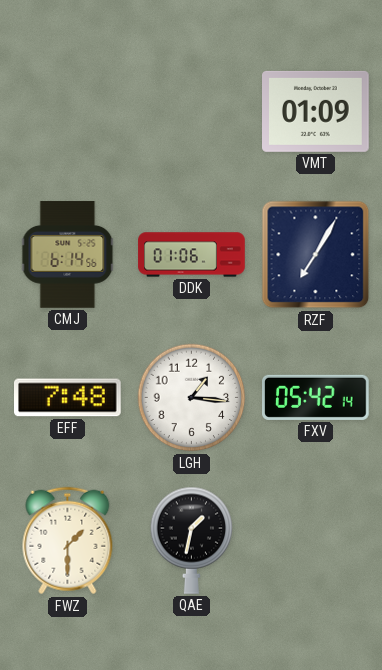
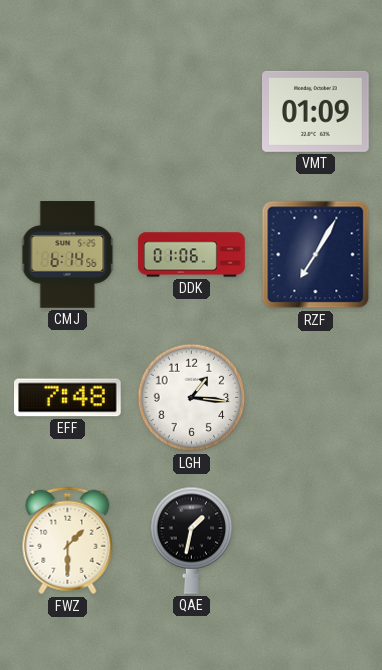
FXV: 05:42 -> none
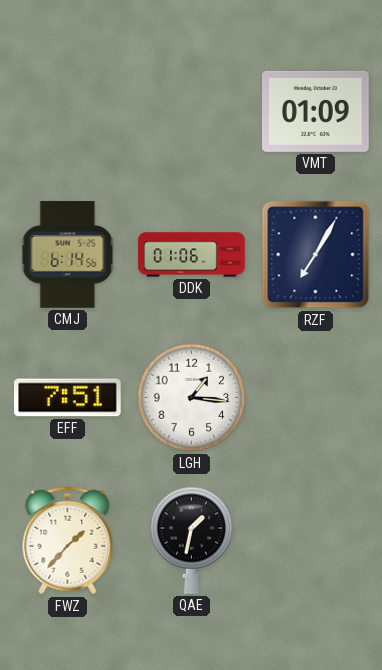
EFF: 7:48 -> 7:51
FWZ: 1:30 -> 1:37
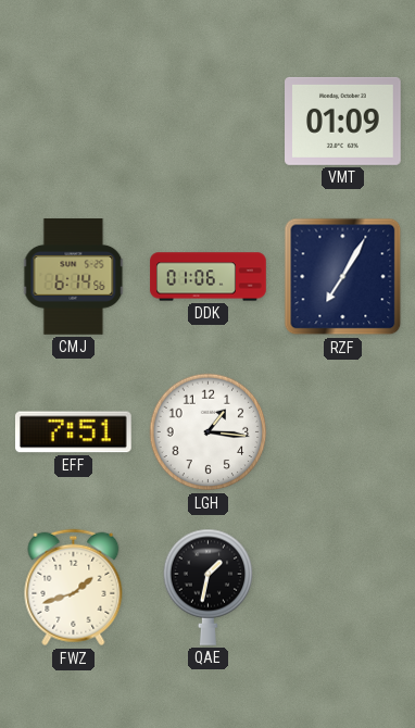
FWZ: 1:37 -> 1:42
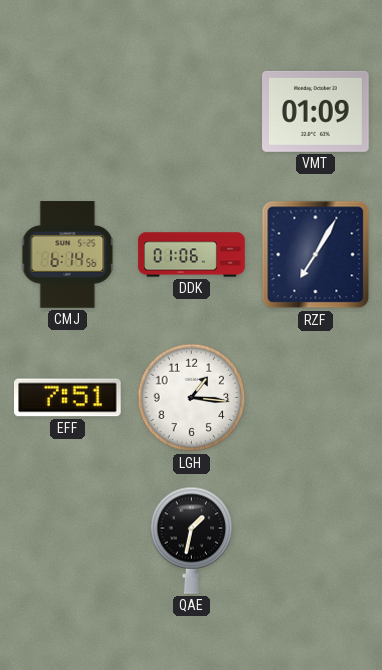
FWZ: 1:42 -> none
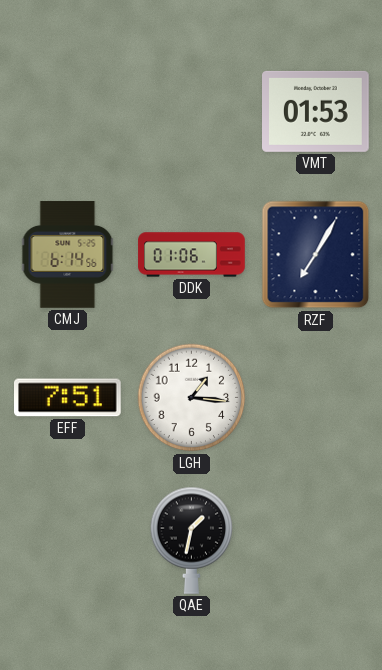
VMT: 01:09 -> 01:53
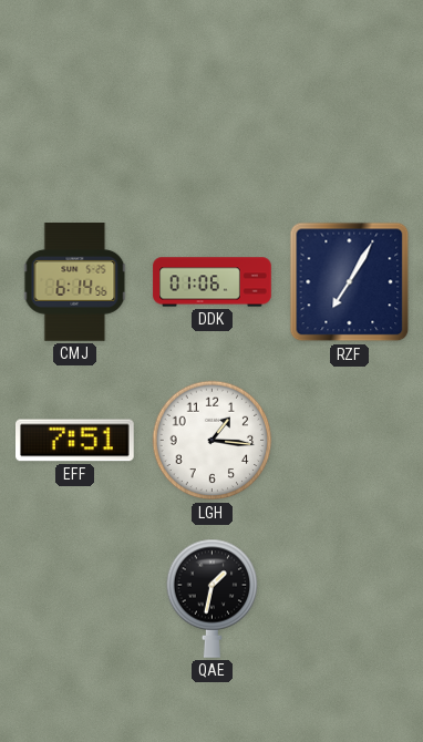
VMT: 01:53 -> none
